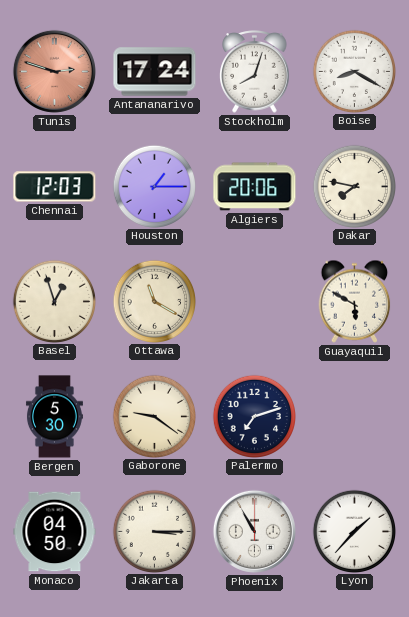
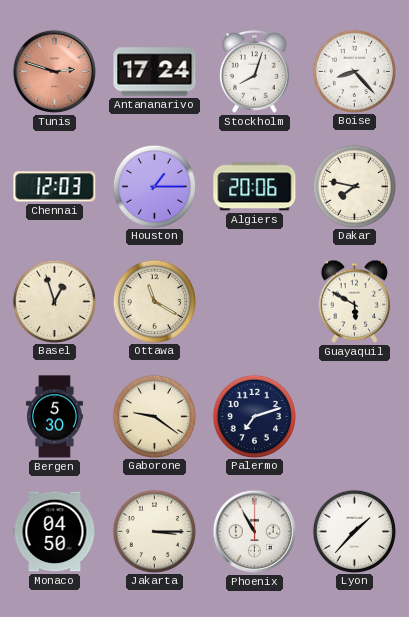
Boise: 8:20 -> 8:23
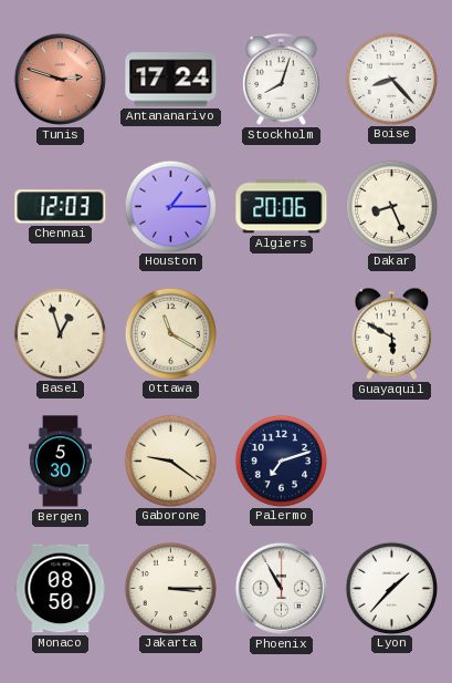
Dakar: 7:47 -> 8:26
Monaco: 04:50 -> 08:50
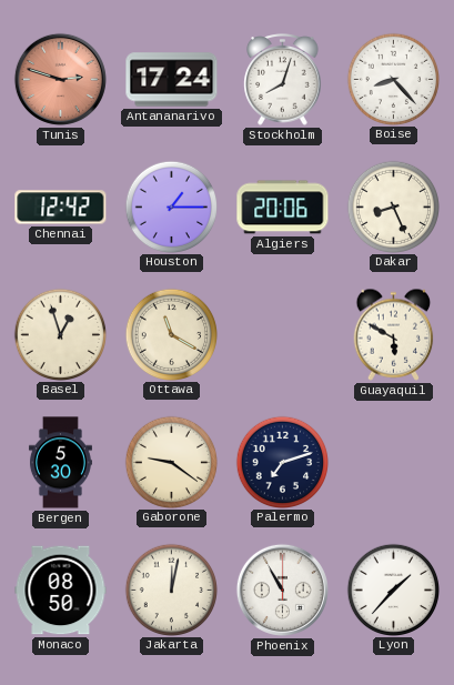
Chennai: 12:03 -> 12:42
Jakarta: 3:15 -> 12:02
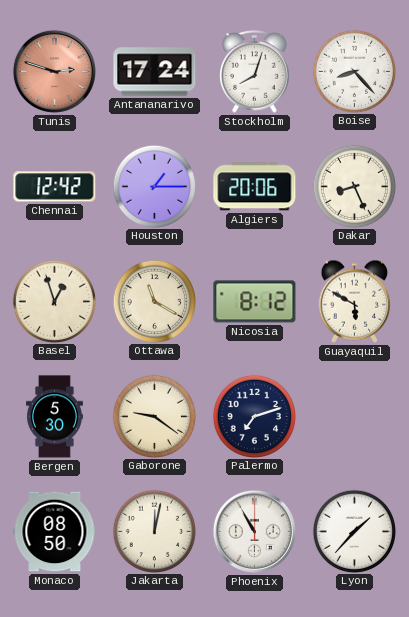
Nicosia: none -> 8:12
